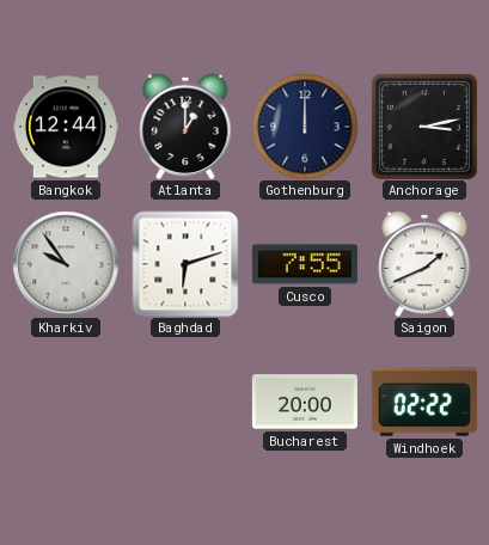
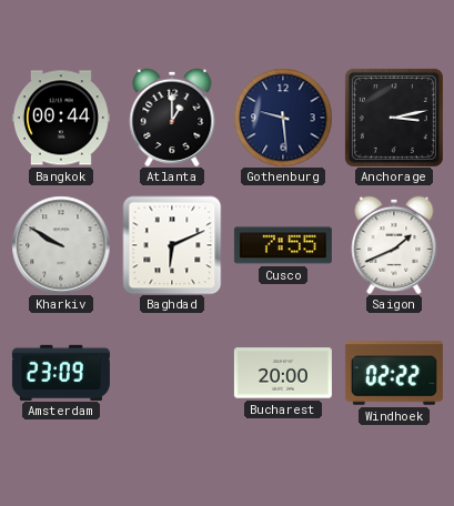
Bangkok: 12:44 -> 00:44
Gothenburg: 12:00 -> 9:29
Kharkiv: 9:54 -> 9:50
Baghdad: 6:12 -> 6:11
Amsterdam: none -> 23:09
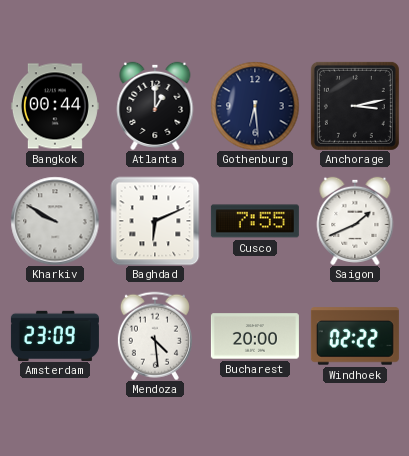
Gothenburg: 9:29 -> 6:29
Mendoza: none -> 4:29
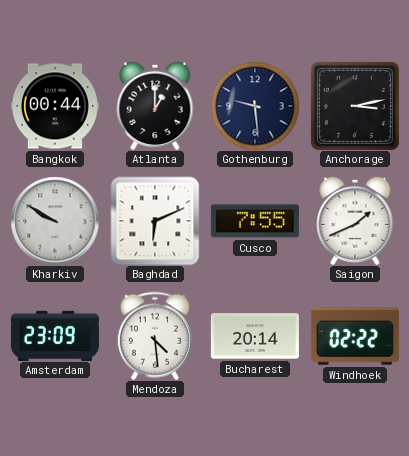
Gothenburg: 6:29 -> 9:29
Bucharest: 20:00 -> 20:14
